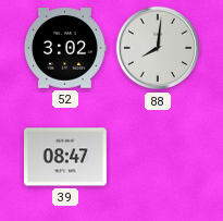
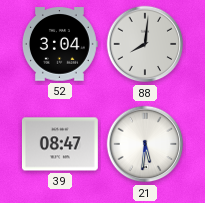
52: 3:02 -> 3:04
21: none -> 5:31
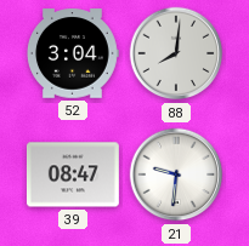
21: 5:31 -> 9:31
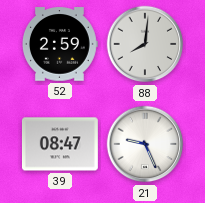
52: 3:04 -> 2:59
21: 9:31 -> 9:26
